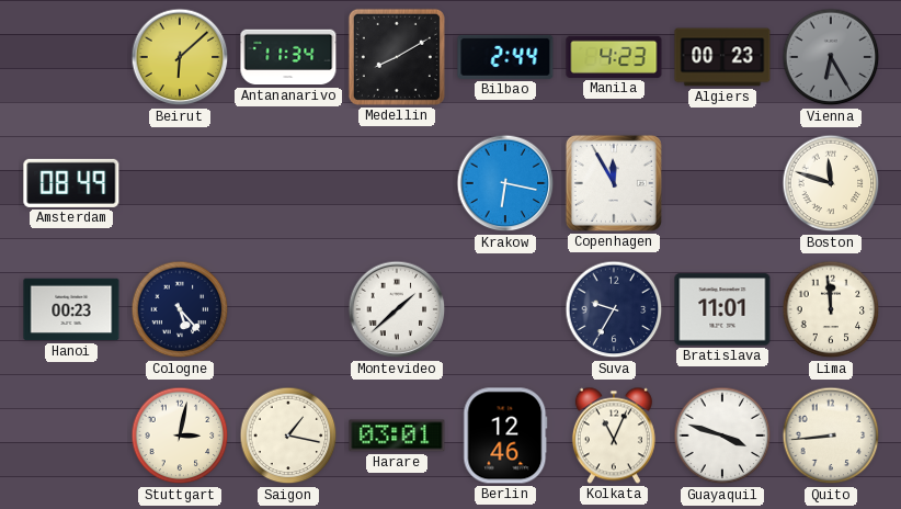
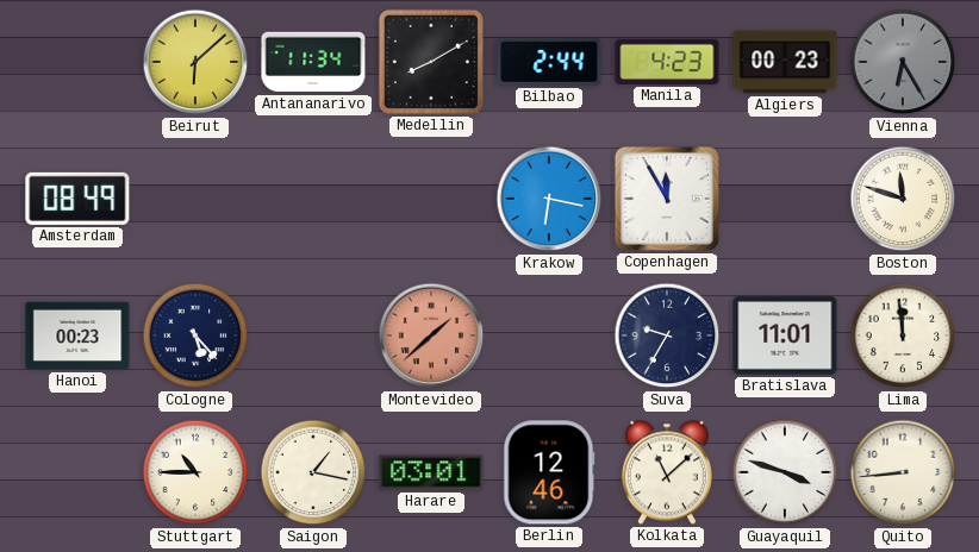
Montevideo dial: white -> salmon
Stuttgart: 3:02 -> 10:45
Kolkata: 11:04 -> 11:08
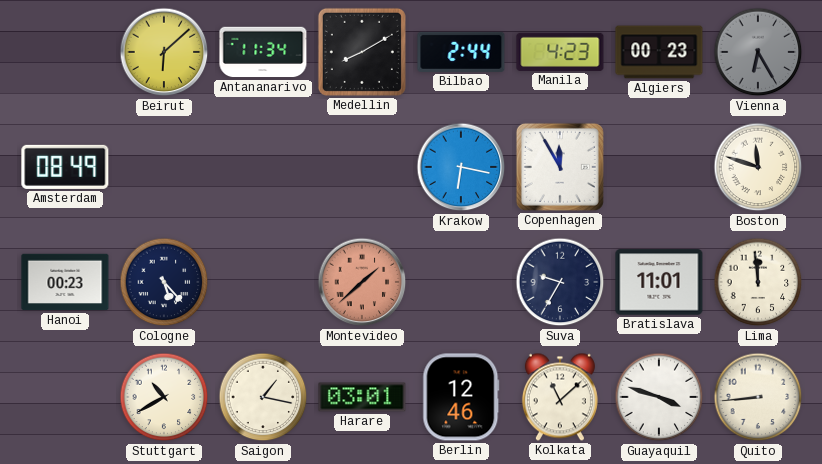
Stuttgart: 10:45 -> 10:40
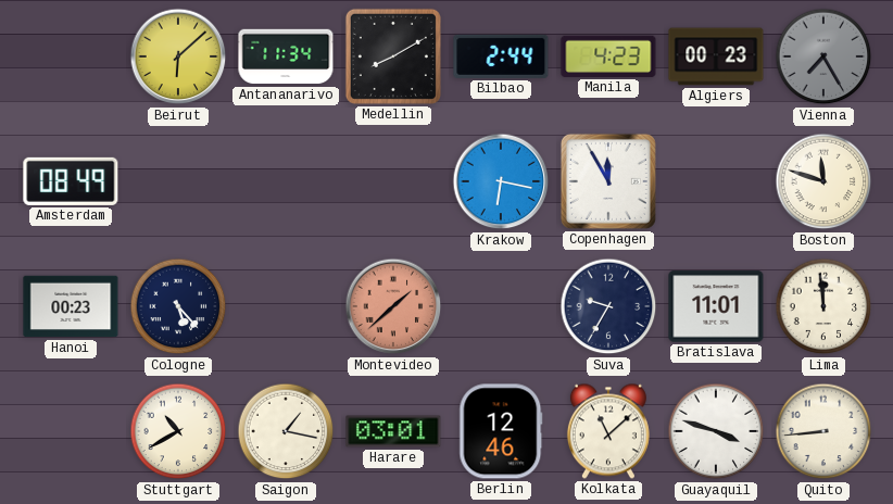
Vienna: 6:25 -> 7:25
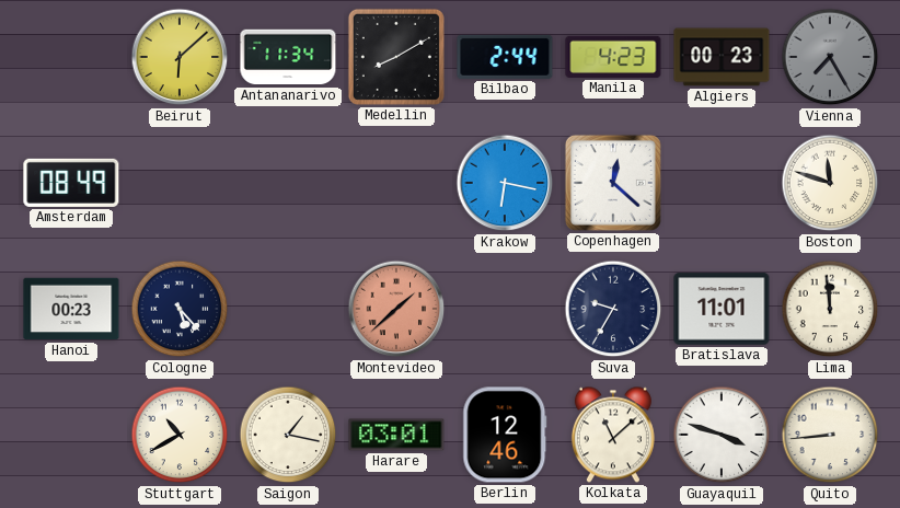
Copenhagen: 11:55 -> 12:22
